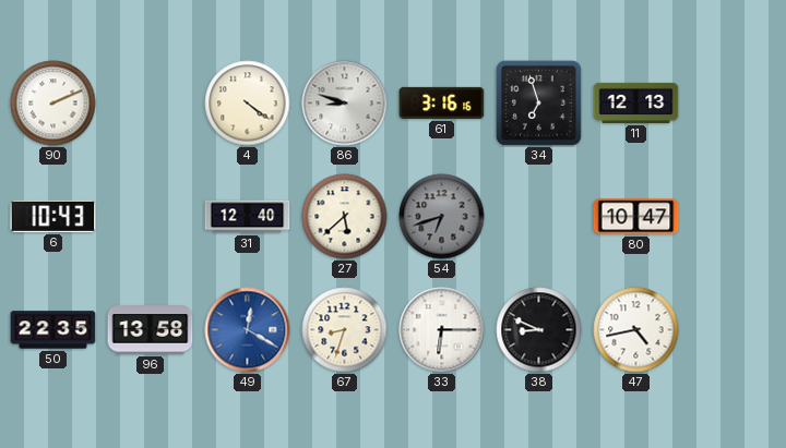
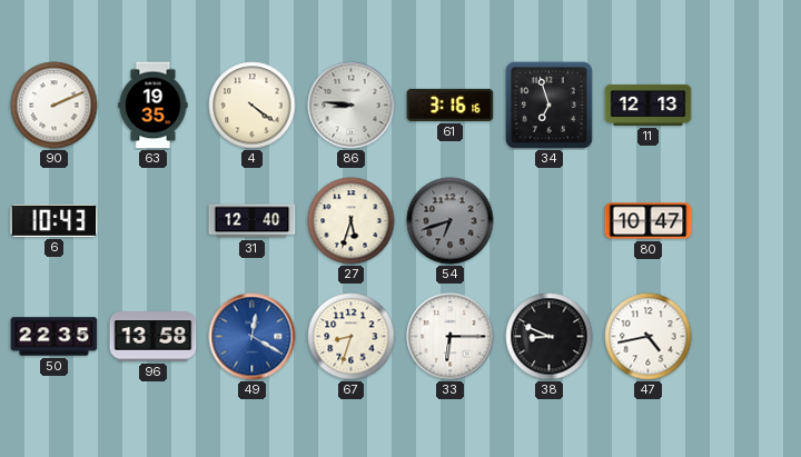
63: none -> 19:35
86: 8:48 -> 8:46
27: 5:38 -> 5:33
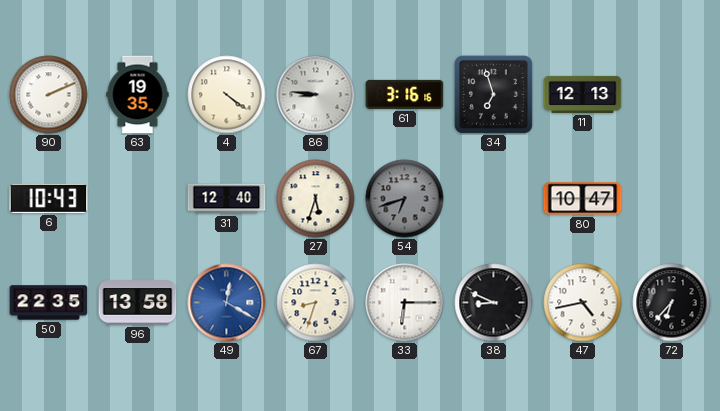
72: none -> 6:37
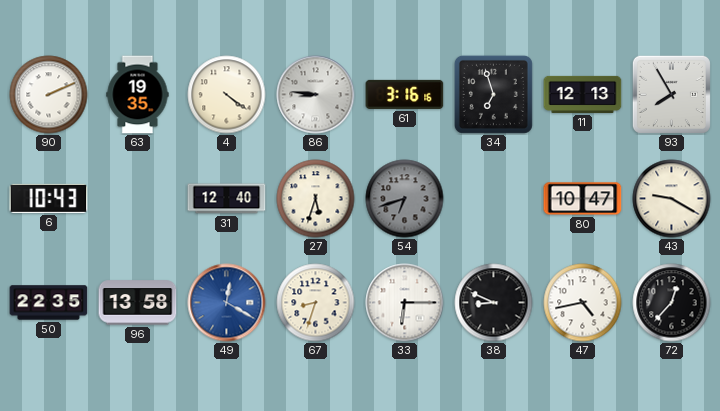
93: none -> 7:55
43: none -> 9:20
72: 6:37 -> 12:37
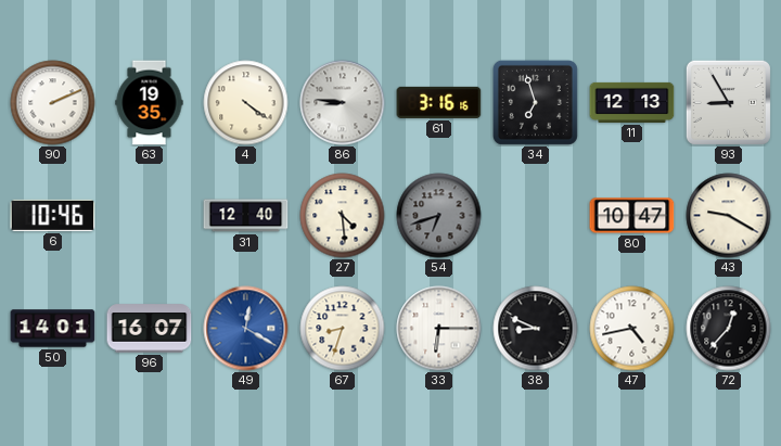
93: 7:55 -> 8:55
6: 10:43 -> 10:46
27: 5:33 -> 4:29
50: 22:35 -> 14:01
96: 13:58 -> 16:07
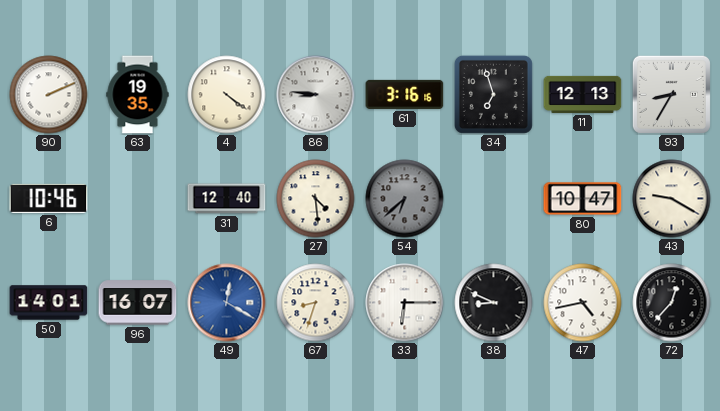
93: 8:55 -> 8:35
54: 6:42 -> 6:38
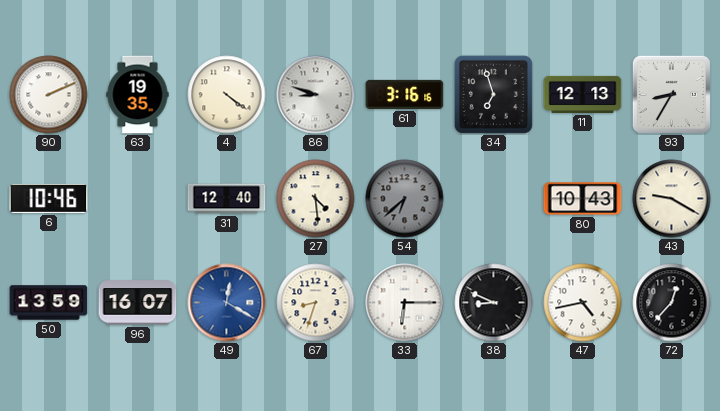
86: 8:46 -> 8:48
80: 10:47 -> 10:43
50: 14:01 -> 13:59
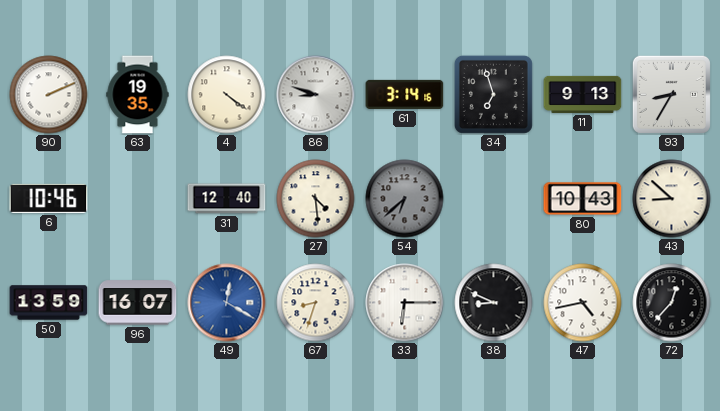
61: 3:16 -> 3:14
11: 12:13 -> 9:13
43: 9:20 -> 8:52
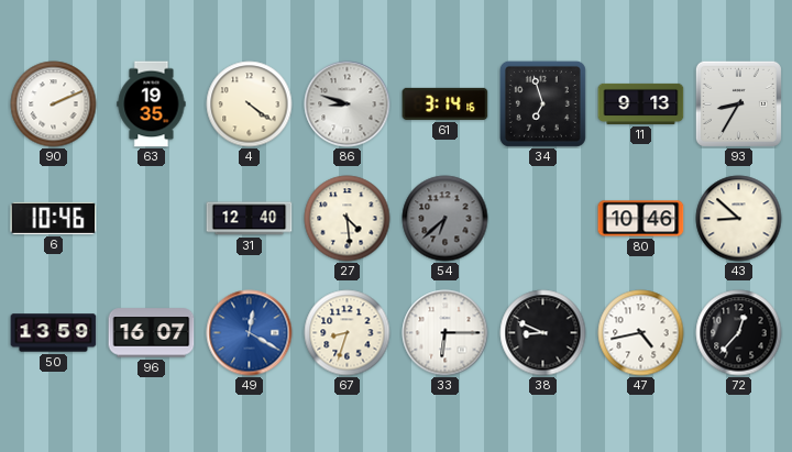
80: 10:43 -> 10:46
